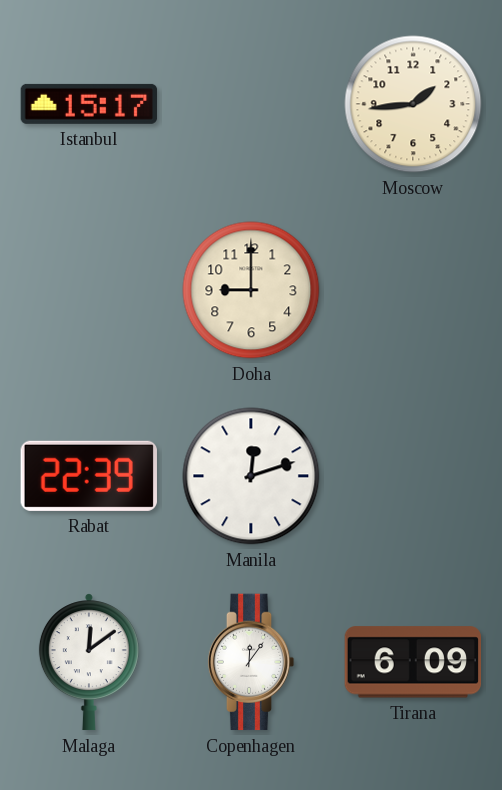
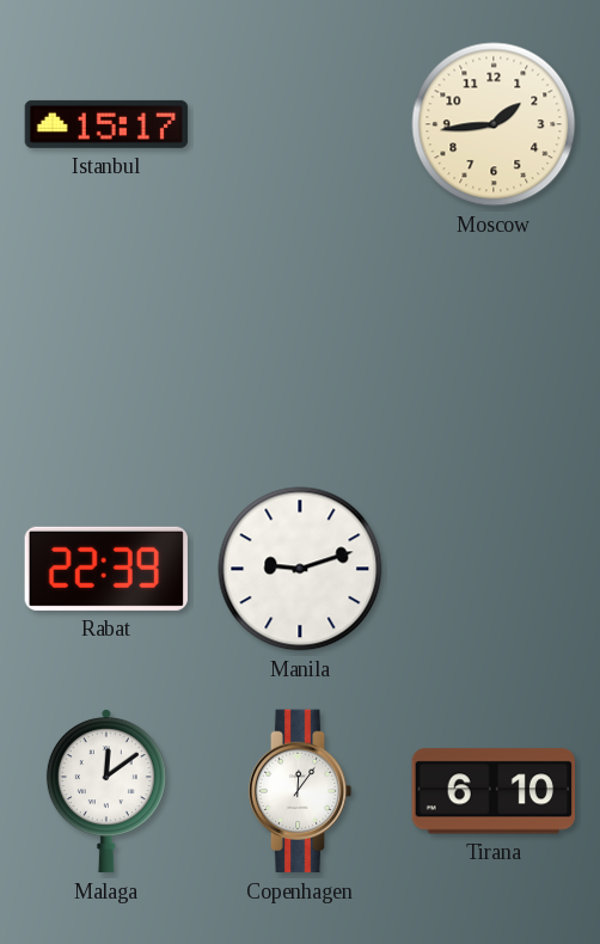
Doha: 9:00 -> none
Manila: 12:12 -> 9:12
Tirana: 6:09 -> 6:10
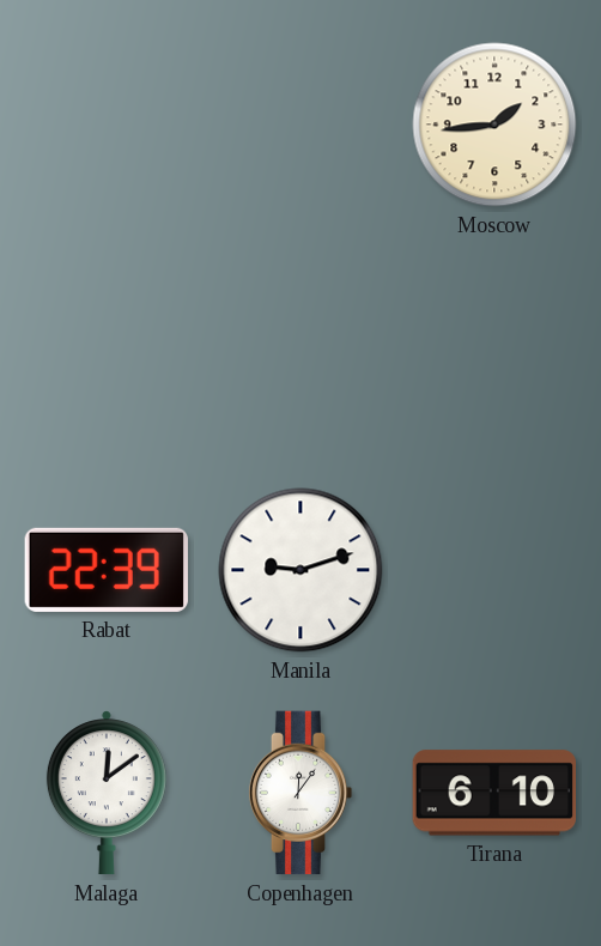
Istanbul: 15:17 -> none
